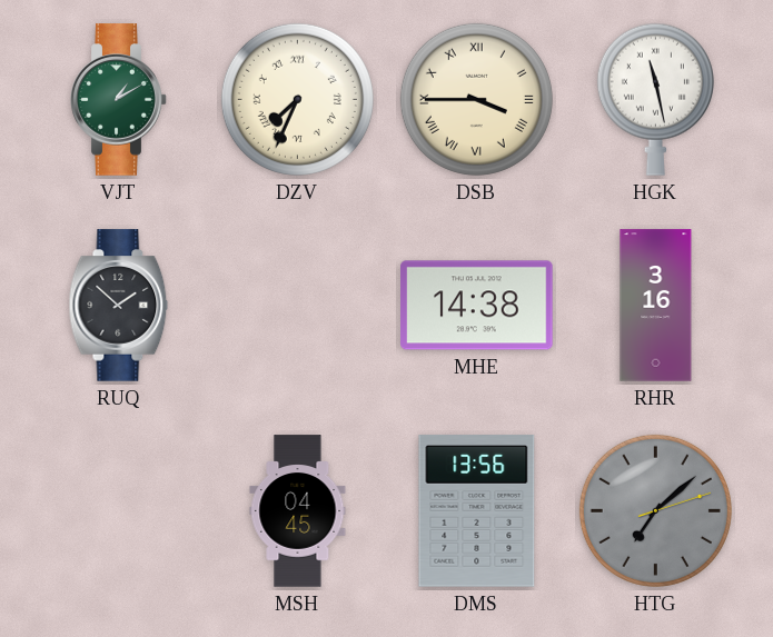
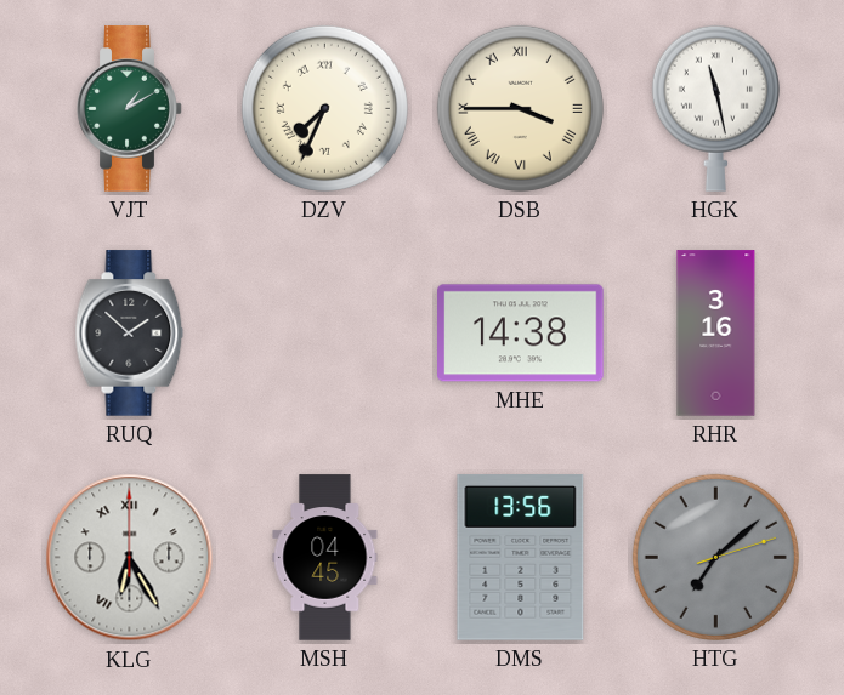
KLG: none -> 6:25
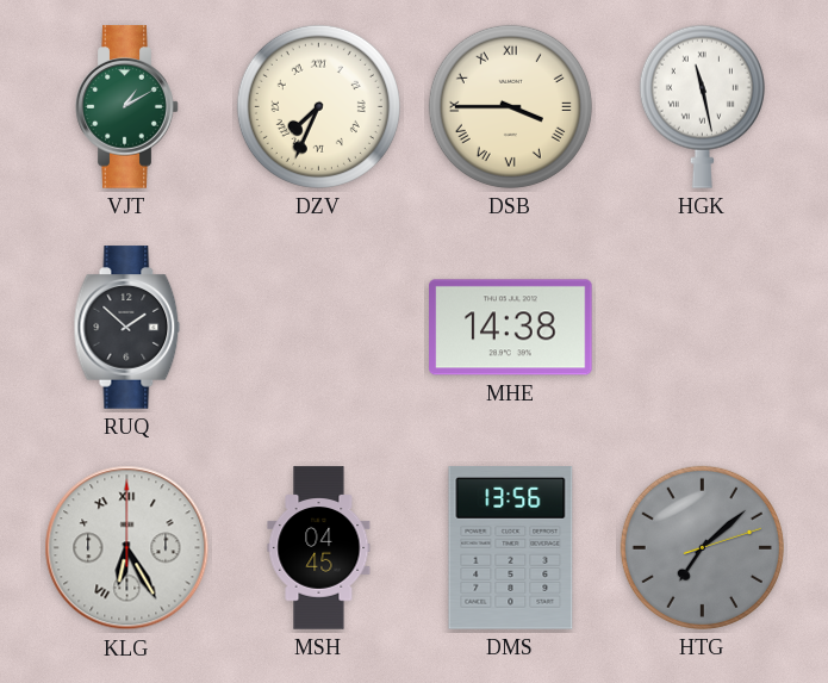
RHR: 3:16 -> none
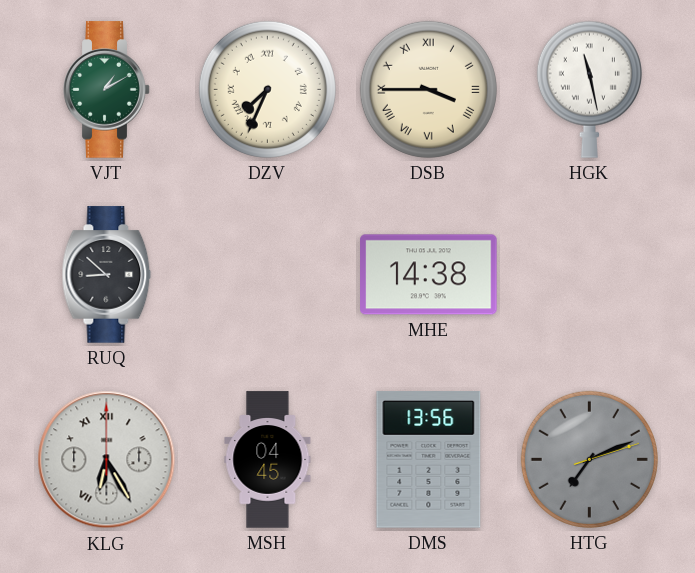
RUQ: 1:52 -> 8:52
HTG: 7:08 -> 7:11
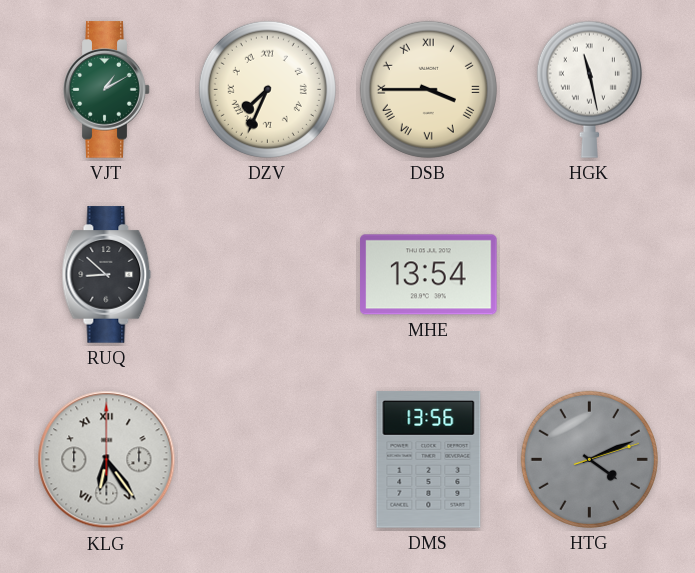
MHE: 14:38 -> 13:54
KLG: 6:25 -> 6:24
MSH: 04:45 -> none
HTG: 7:11 -> 4:11
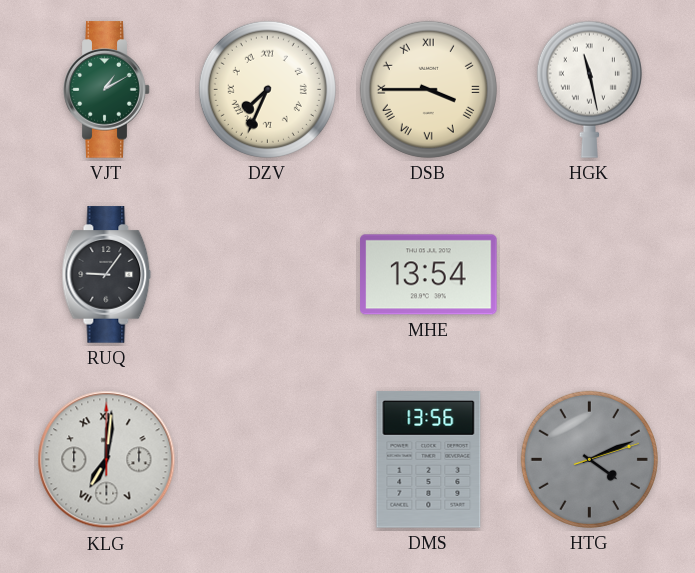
RUQ: 8:52 -> 9:06
KLG: 6:24 -> 7:01
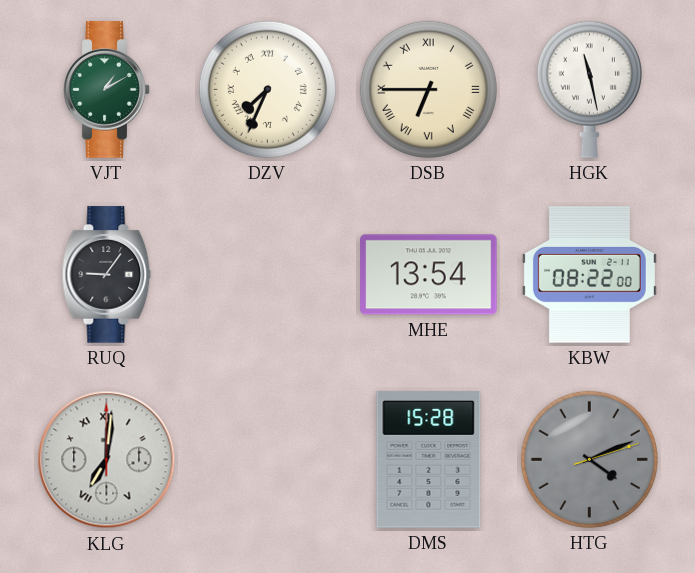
DSB: 3:45 -> 6:45
KBW: none -> 08:22
DMS: 13:56 -> 15:28
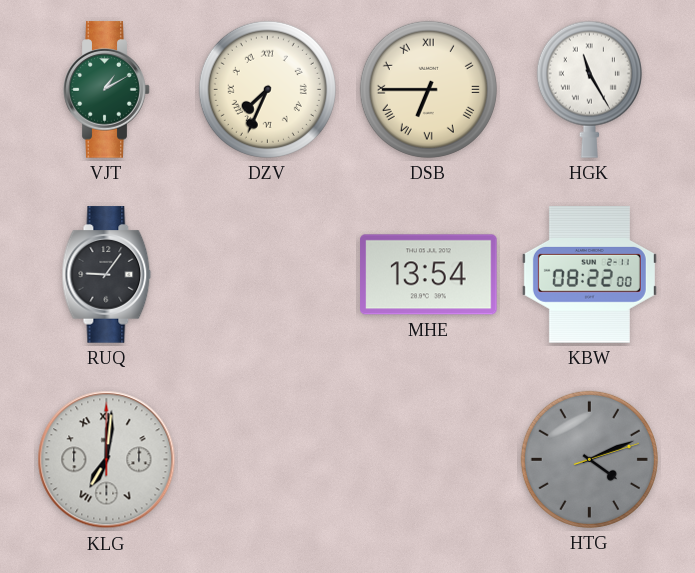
HGK: 11:28 -> 11:25
DMS: 15:28 -> none
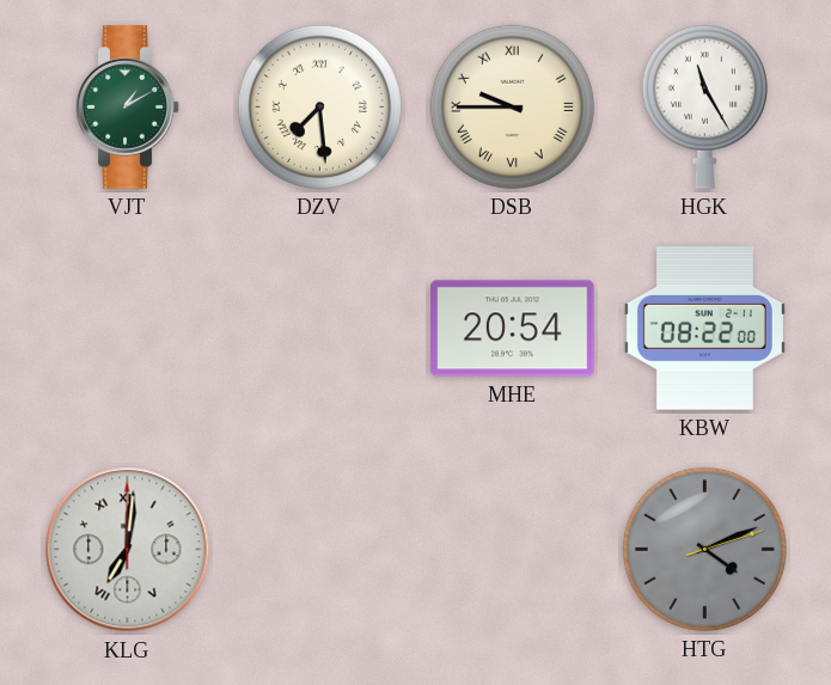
DZV: 7:34 -> 7:29
DSB: 6:45 -> 9:45
RUQ: 9:06 -> none
MHE: 13:54 -> 20:54
